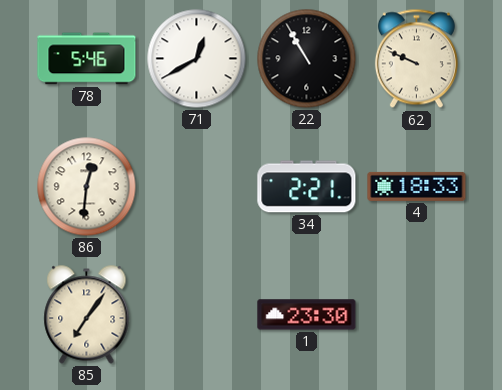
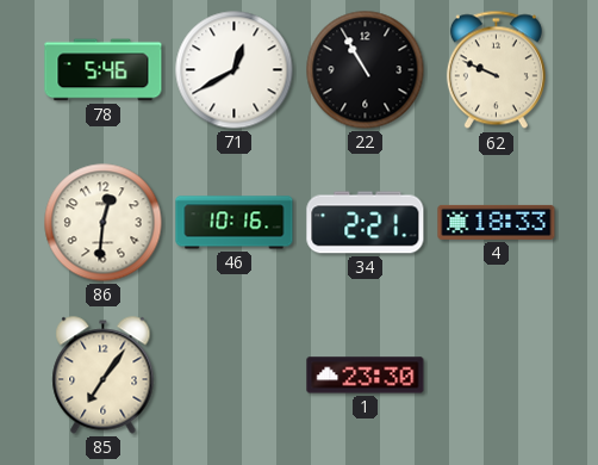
46: none -> 10:16
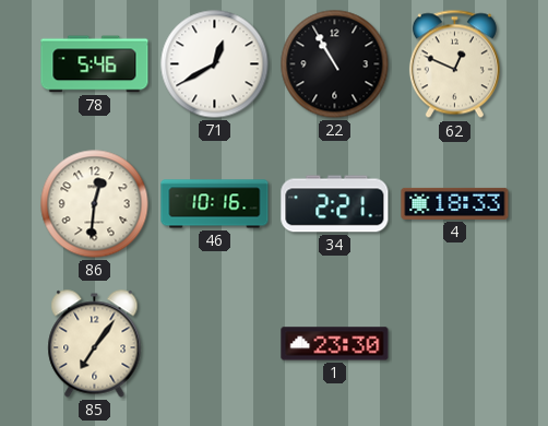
62: 9:49 -> 12:49
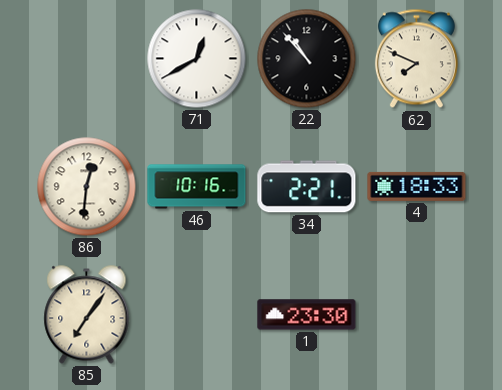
78: 5:46 -> none
22: 10:55 -> 10:53
62: 12:49 -> 7:49
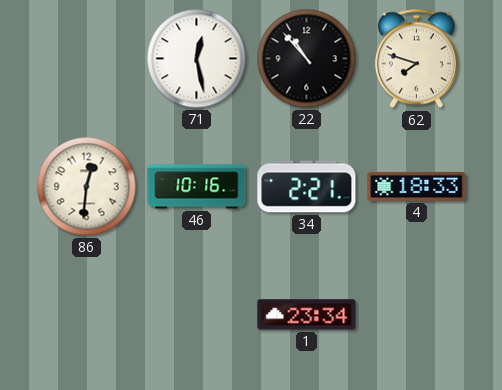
71: 12:40 -> 12:28
62: 7:49 -> 7:48
85: 7:06 -> none
1: 23:30 -> 23:34
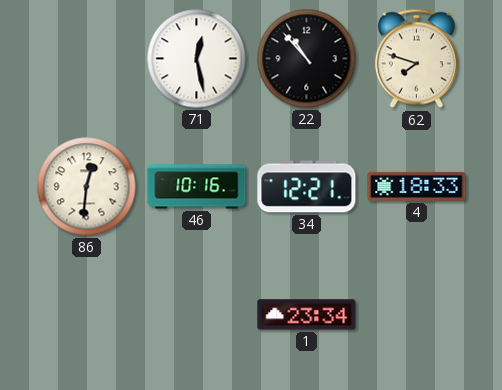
34: 2:21 -> 12:21
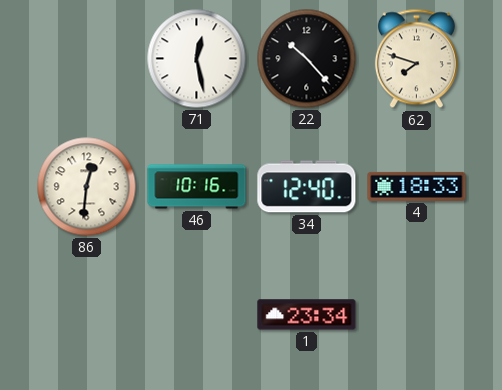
22: 10:53 -> 10:23
34: 12:21 -> 12:40
